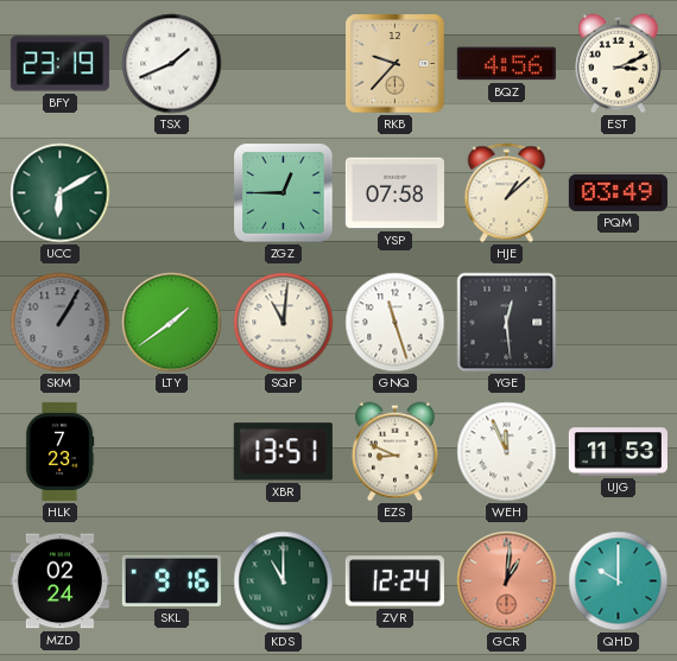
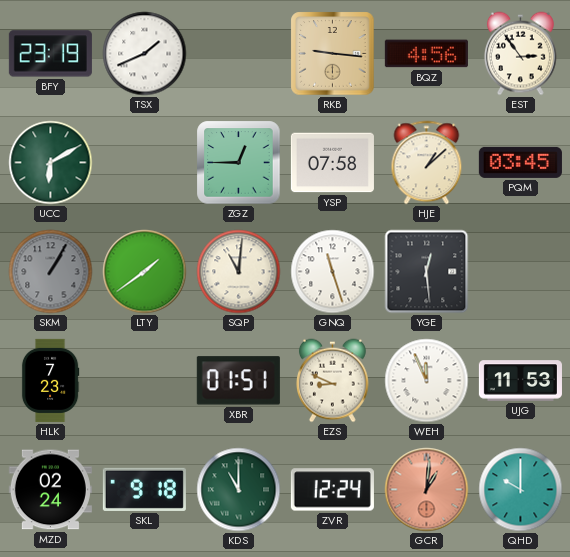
RKB: 9:37 -> 9:16
EST: 3:11 -> 2:54
PQM: 03:49 -> 03:45
XBR: 13:51 -> 01:51
SKL: 9:16 -> 9:18
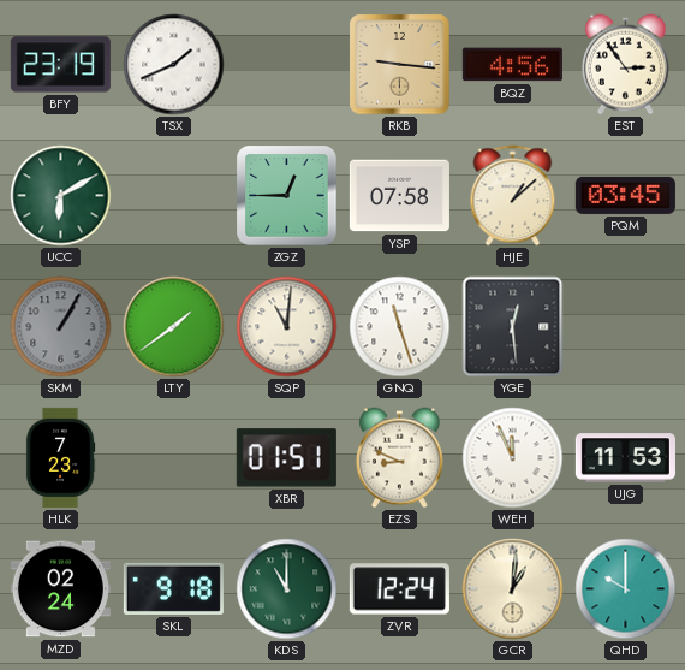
GCR dial: salmon -> cream
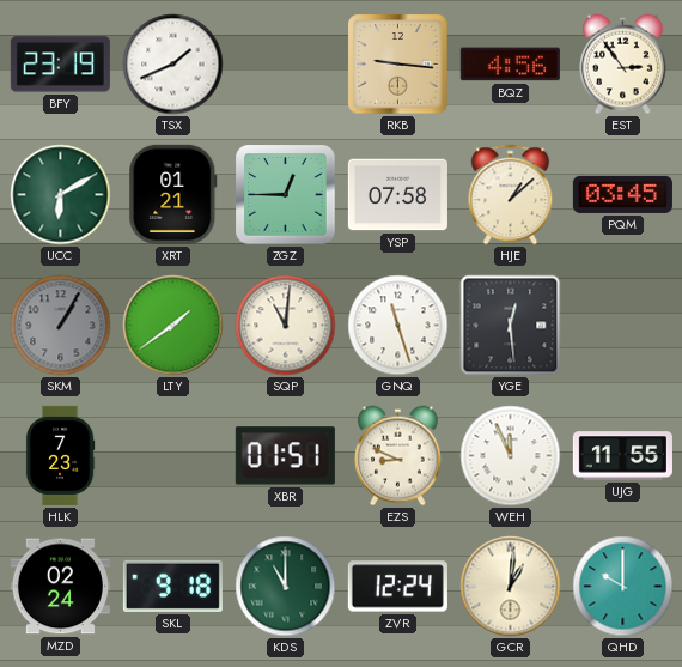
XRT: none -> 01:21
UJG: 11:53 -> 11:55
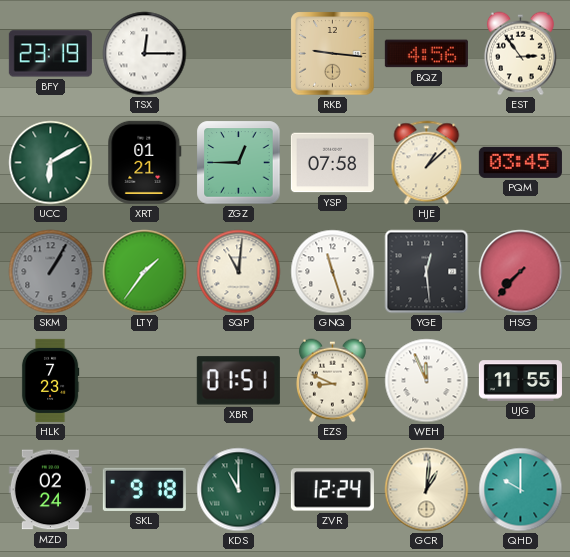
TSX: 1:41 -> 12:15
LTY: 1:39 -> 1:36
HSG: none -> 7:37
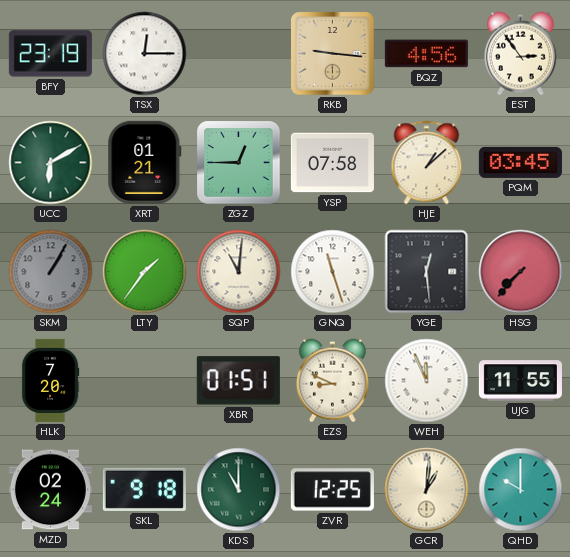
HLK: 7:23 -> 7:20
ZVR: 12:24 -> 12:25
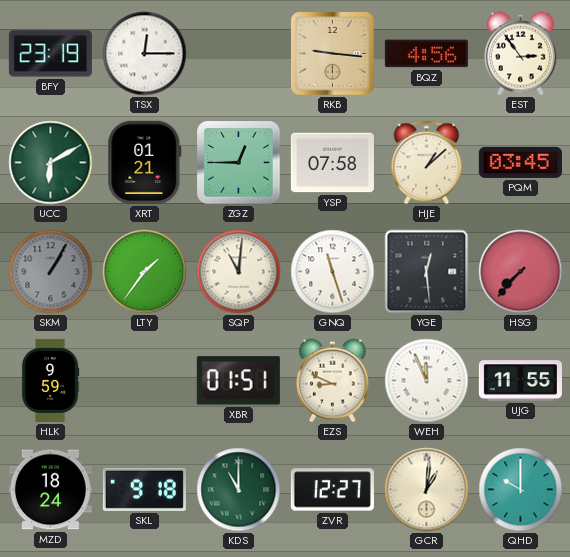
HLK: 7:20 -> 9:59
MZD: 02:24 -> 18:24
ZVR: 12:25 -> 12:27
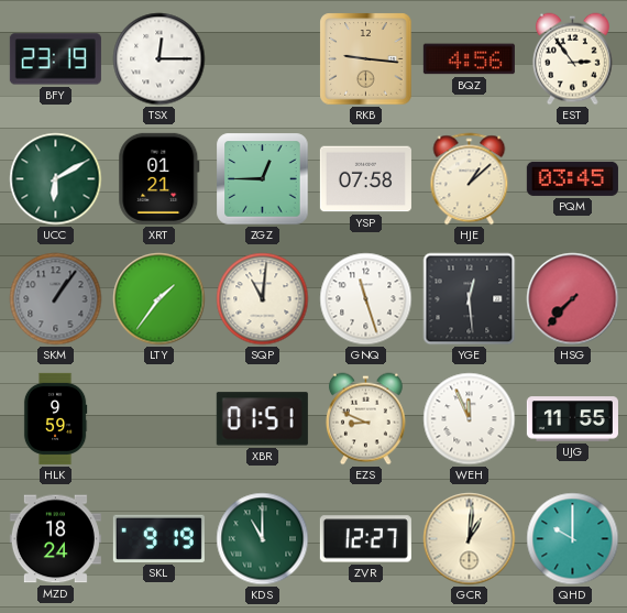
SKM: 1:05 -> 1:06
SKL: 9:18 -> 9:19
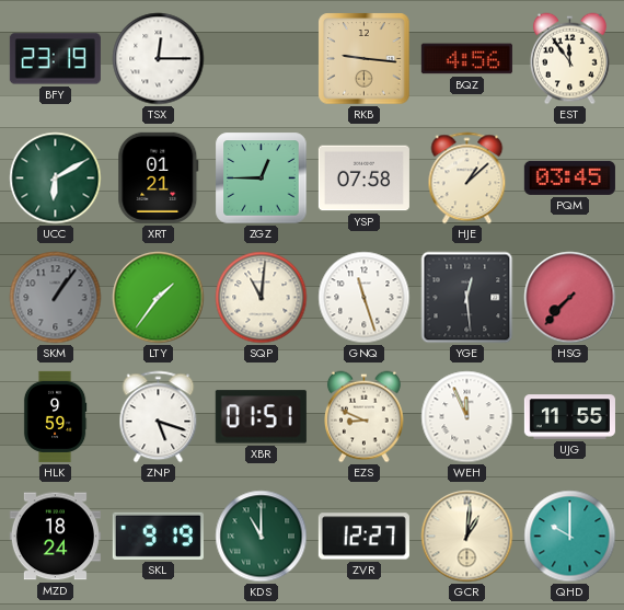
EST: 2:54 -> 11:54
ZNP: none -> 5:18
